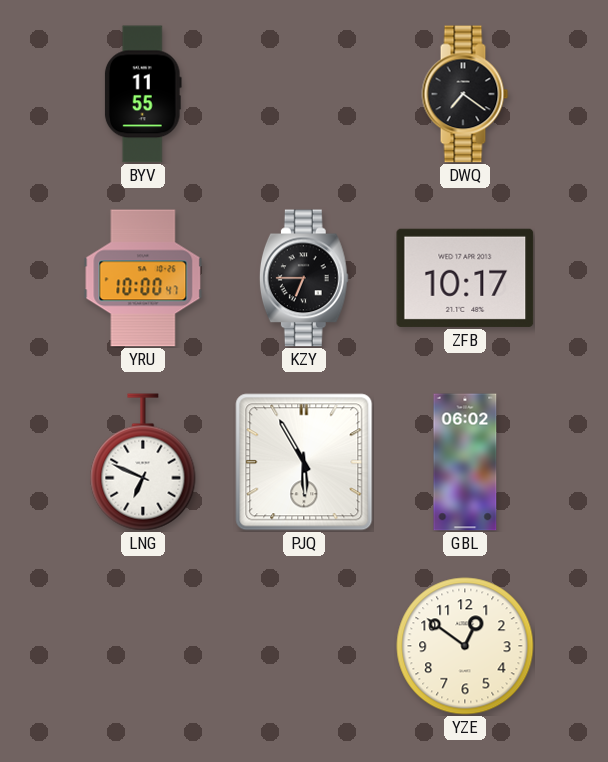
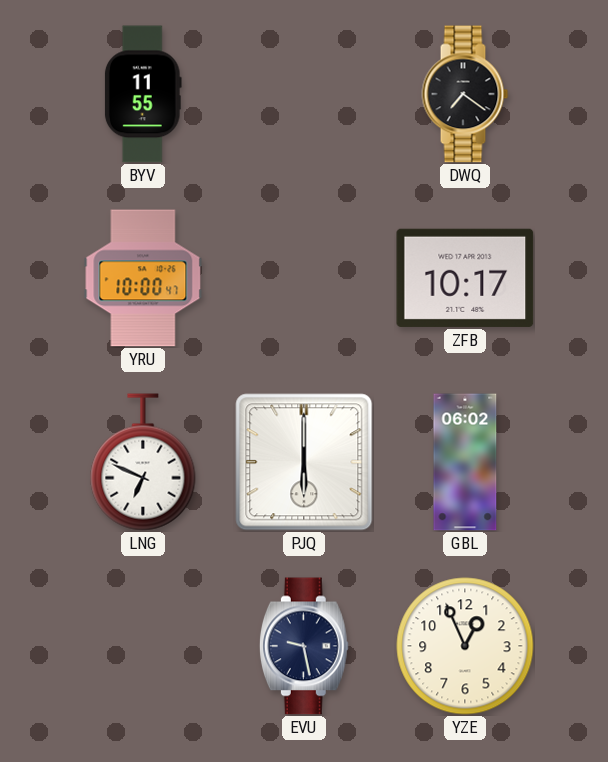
KZY: 6:45 -> none
PJQ: 5:55 -> 6:00
EVU: none -> 9:28
YZE: 12:51 -> 12:56
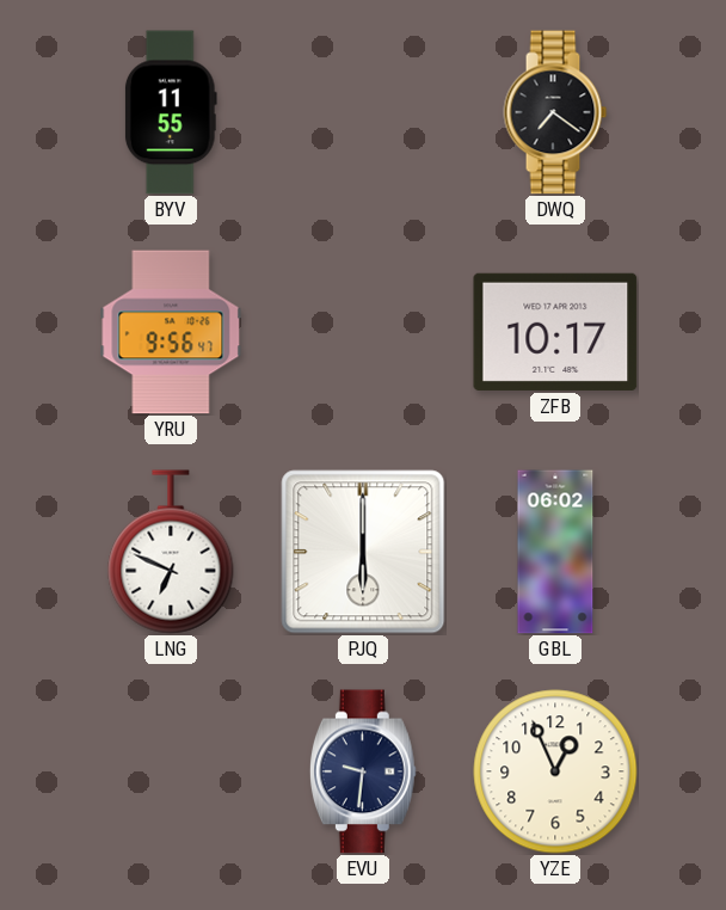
YRU: 10:00 -> 9:56
EVU: 9:28 -> 9:31
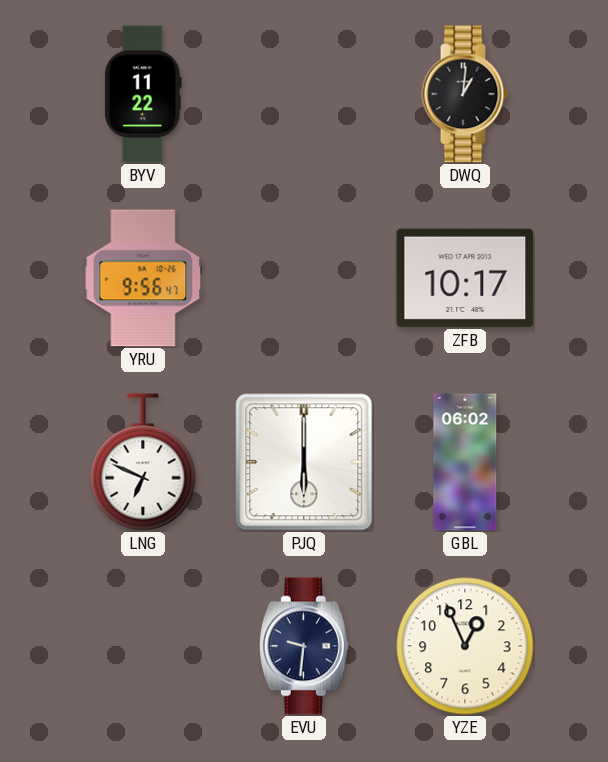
BYV: 11:55 -> 11:22
DWQ: 7:21 -> 1:01
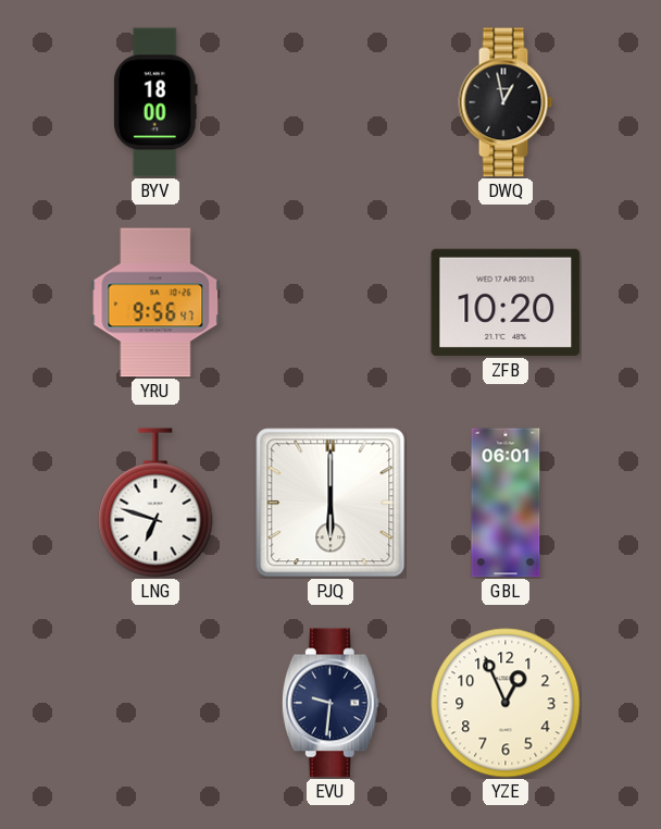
BYV: 11:22 -> 18:00
DWQ: 1:01 -> 12:58
ZFB: 10:17 -> 10:20
LNG: 6:49 -> 6:48
GBL: 06:02 -> 06:01
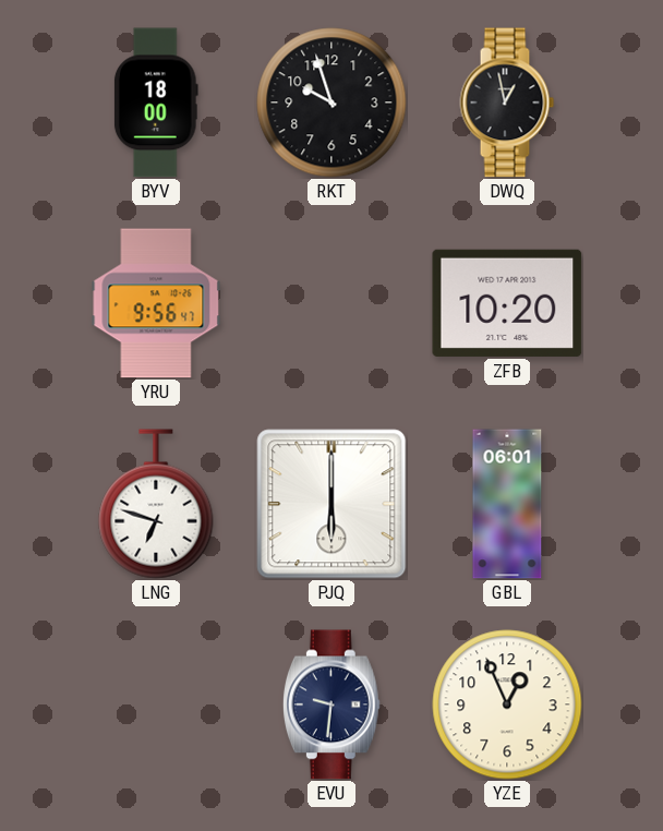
RKT: none -> 9:57
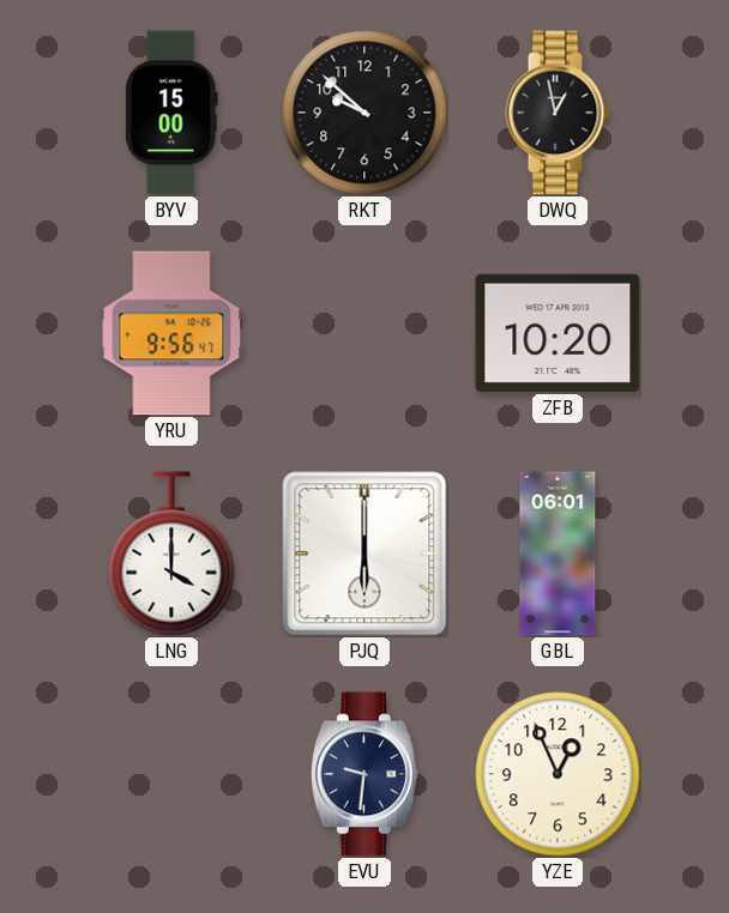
BYV: 18:00 -> 15:00
RKT: 9:57 -> 9:52
LNG: 6:48 -> 4:00
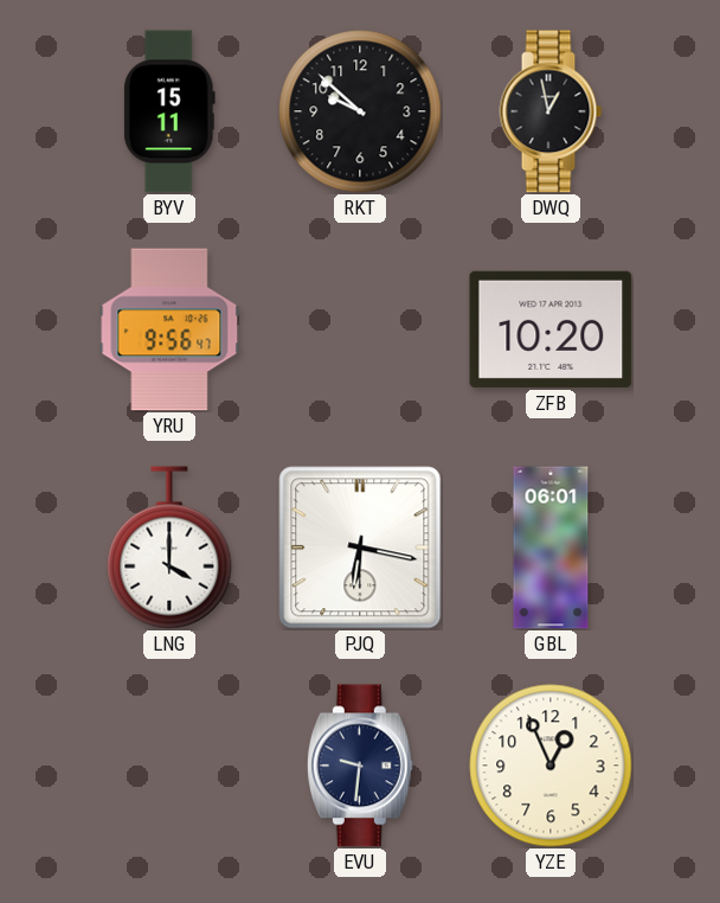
BYV: 15:00 -> 15:11
PJQ: 6:00 -> 6:17
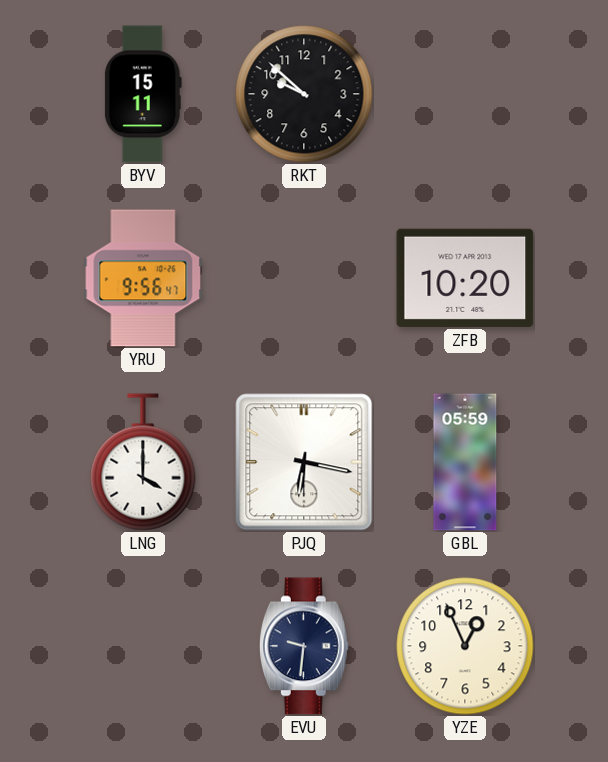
DWQ: 12:58 -> none
GBL: 06:01 -> 05:59
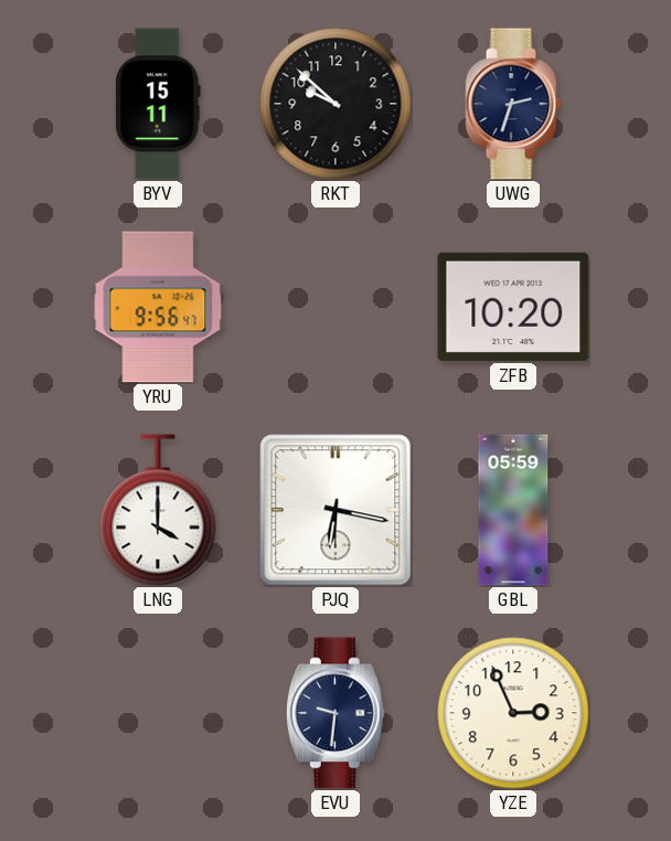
UWG: none -> 2:33
YZE: 12:56 -> 2:56
